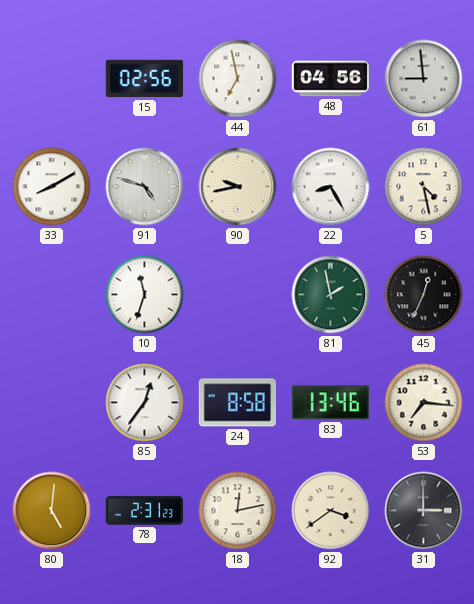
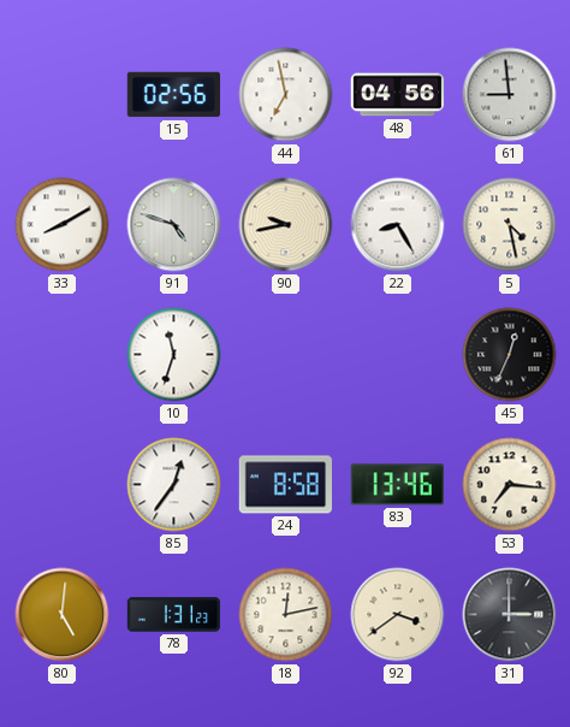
81: 1:58 -> none
78: 2:31 -> 1:31
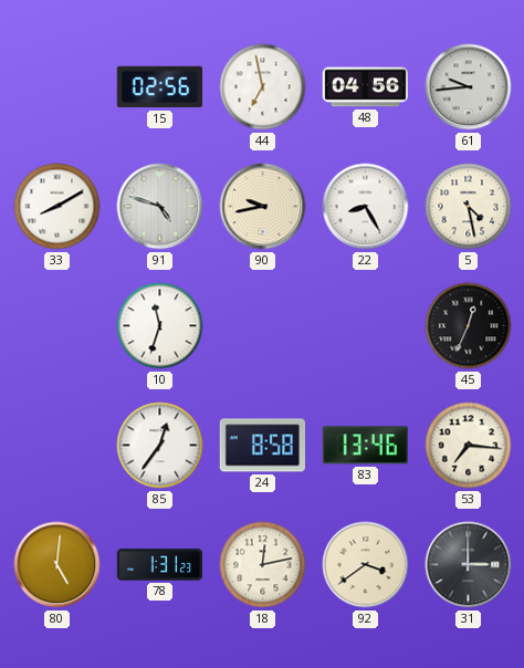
61: 8:59 -> 9:44
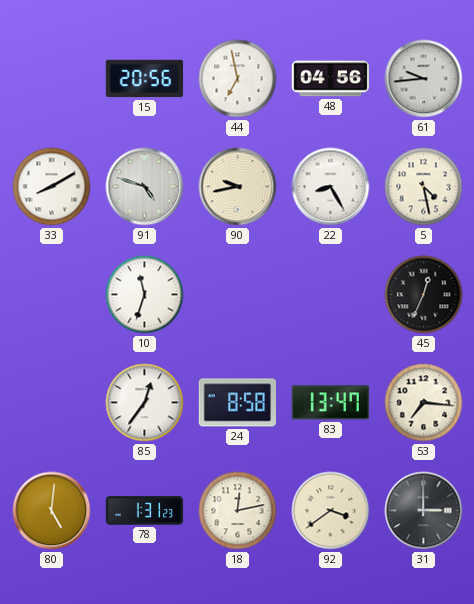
15: 02:56 -> 20:56
83: 13:46 -> 13:47
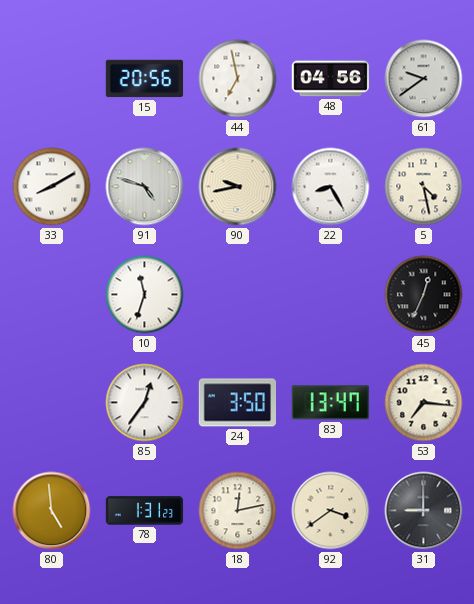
61: 9:44 -> 9:39
24: 8:58 -> 3:50
80: 5:01 -> 4:59
31: 3:00 -> 9:00
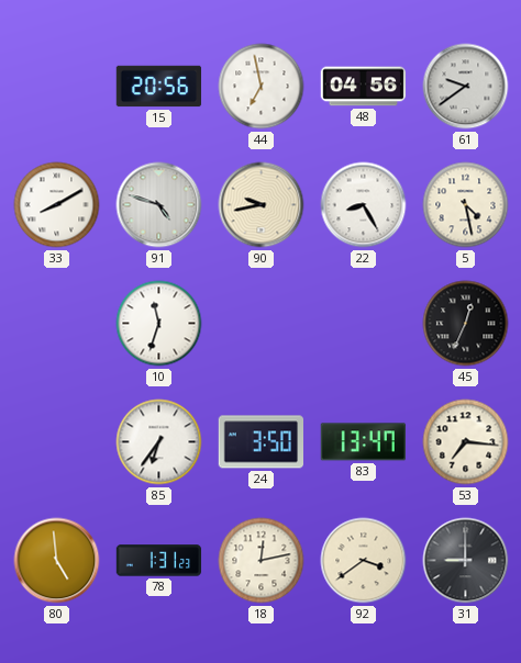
85: 12:36 -> 6:36
